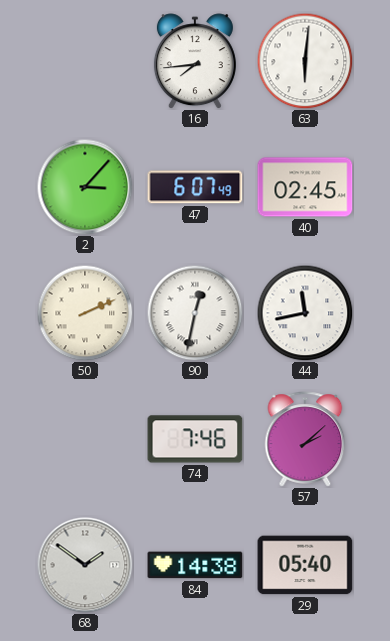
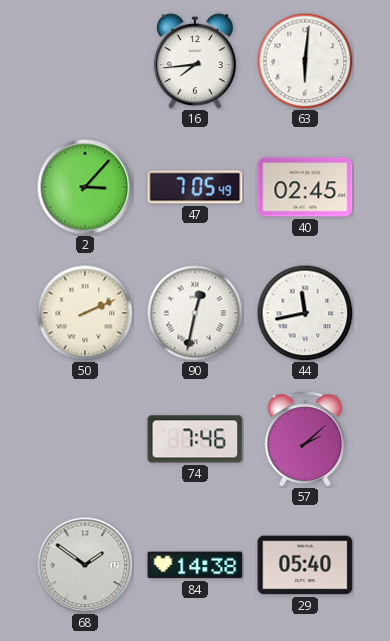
47: 6:07 -> 7:05
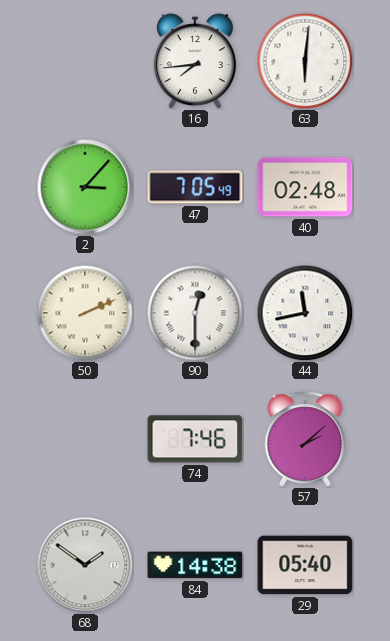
40: 02:45 -> 02:48
90: 12:32 -> 12:30
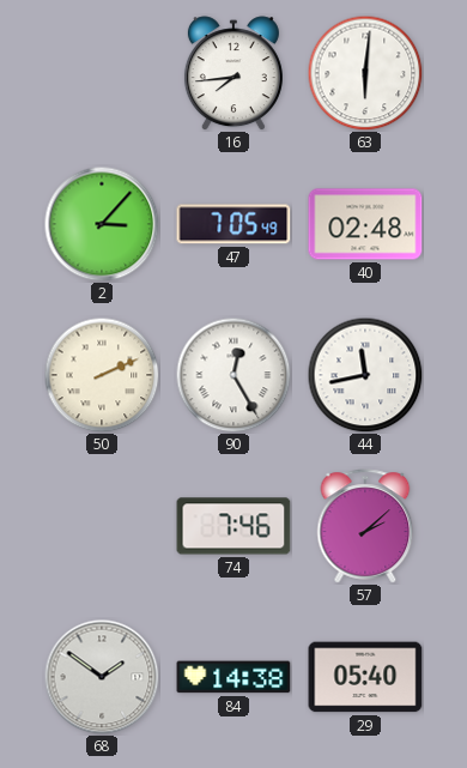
90: 12:30 -> 12:25
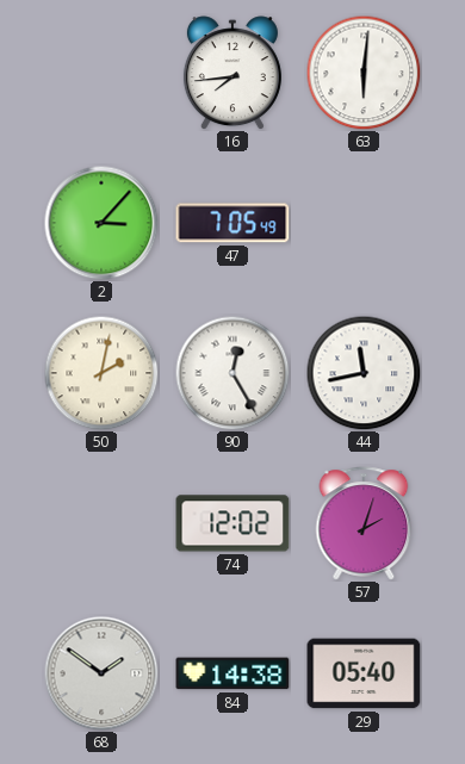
40: 02:48 -> none
50: 2:11 -> 2:02
74: 7:46 -> 12:02
57: 2:08 -> 2:03
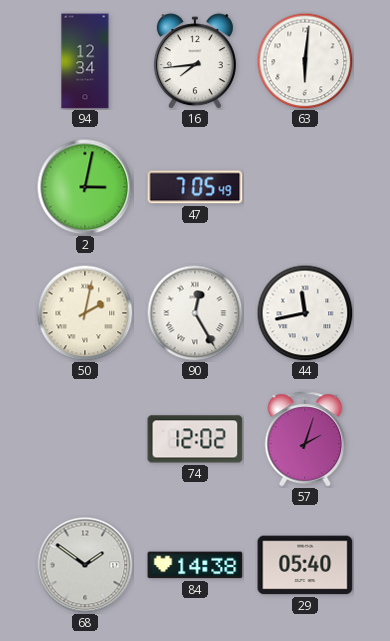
94: none -> 12:34
2: 3:07 -> 3:02
